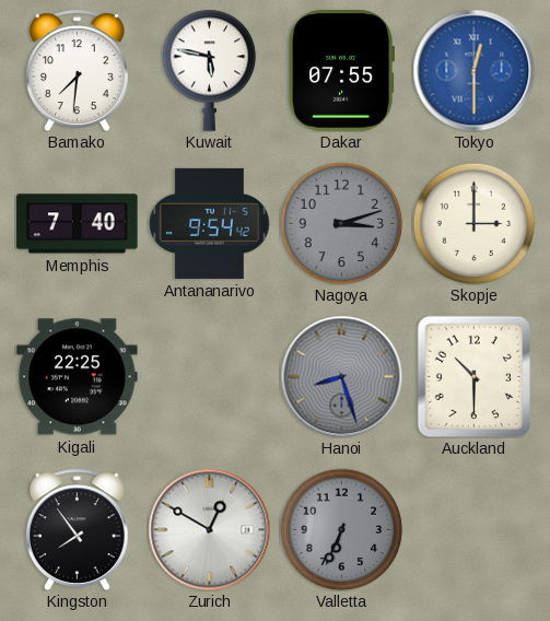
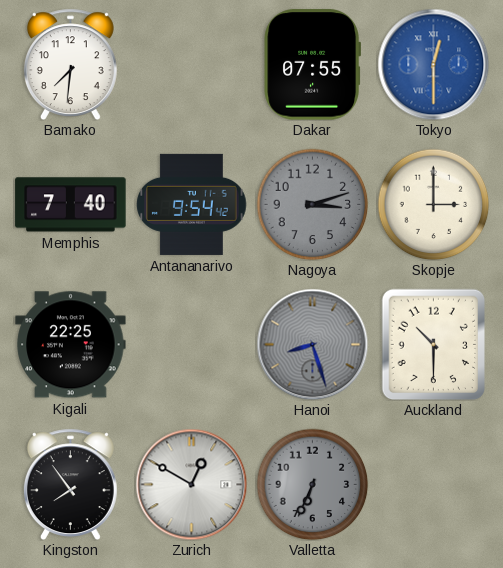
Kuwait: 5:47 -> none
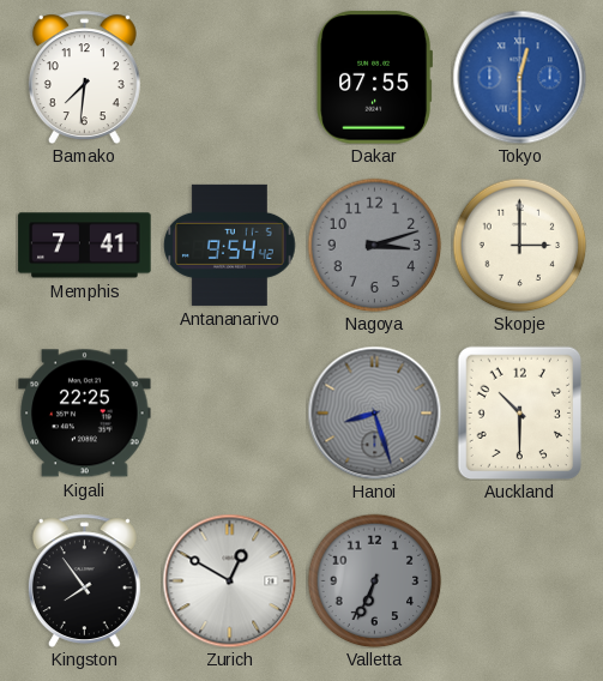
Memphis: 7:40 -> 7:41
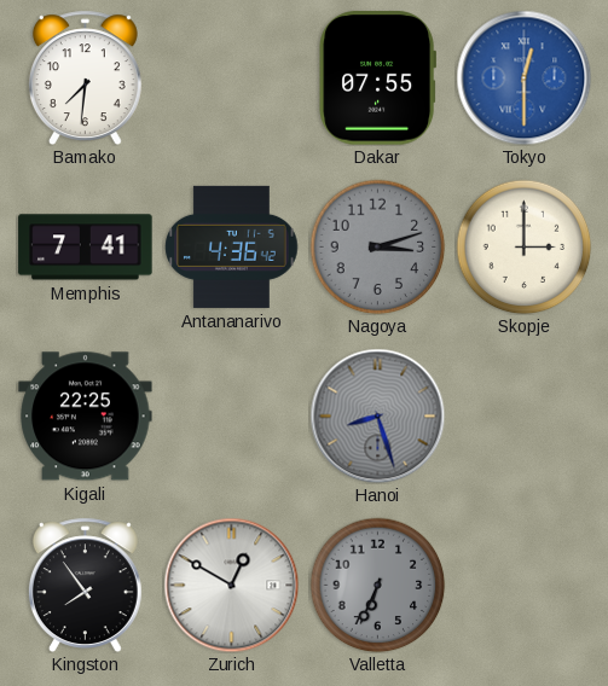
Antananarivo: 9:54 -> 4:36
Auckland: 10:30 -> none
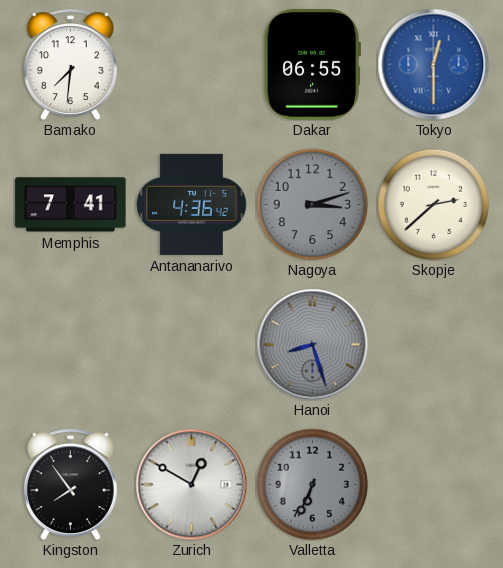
Dakar: 07:55 -> 06:55
Skopje: 3:00 -> 2:38
Kigali: 22:25 -> none
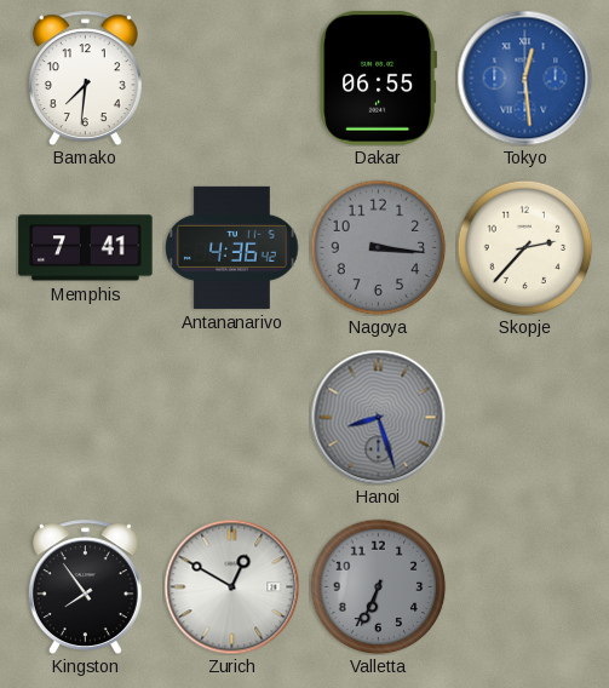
Tokyo: 12:30 -> 12:29
Nagoya: 3:12 -> 3:16
Skopje: 2:38 -> 2:37
